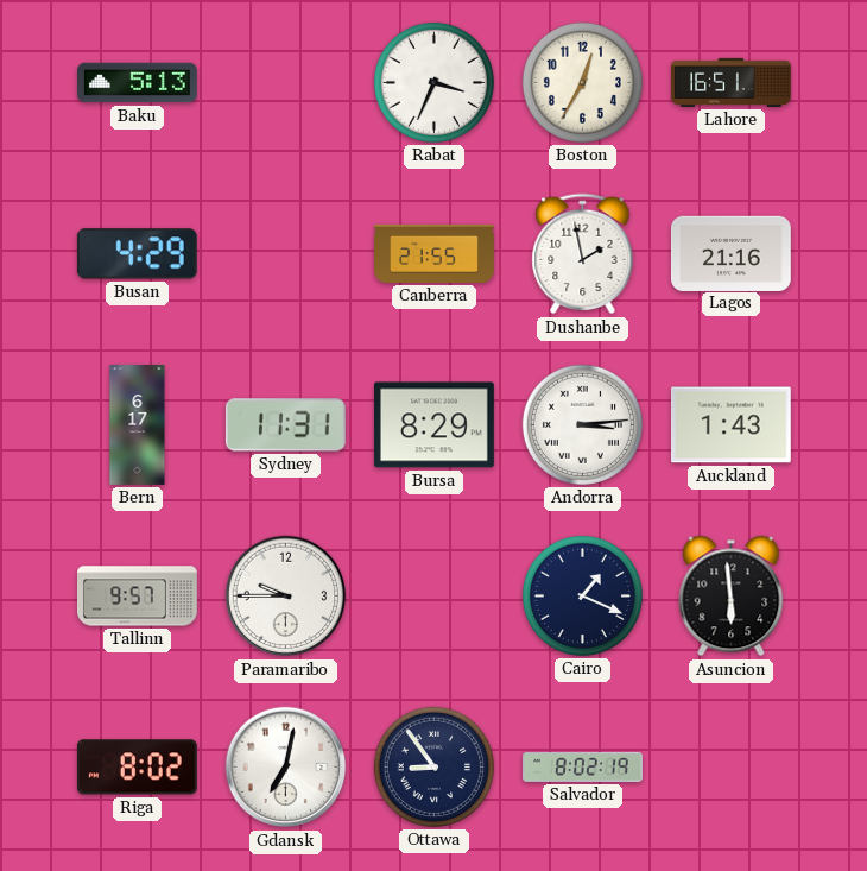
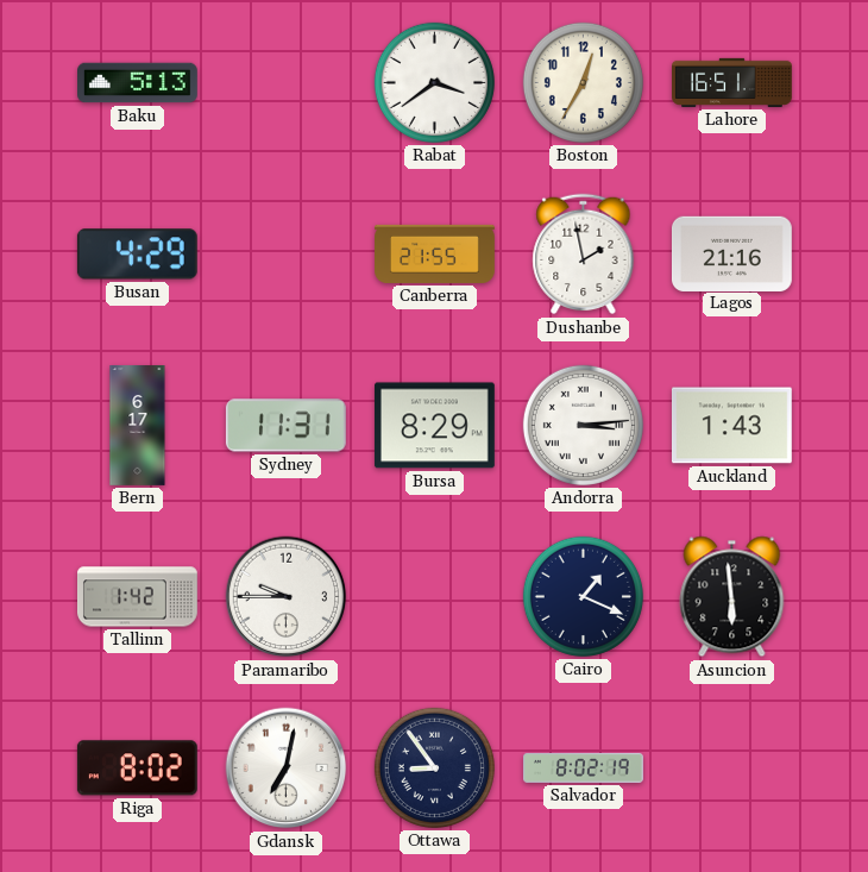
Rabat: 3:34 -> 3:39
Tallinn: 9:57 -> 1:42
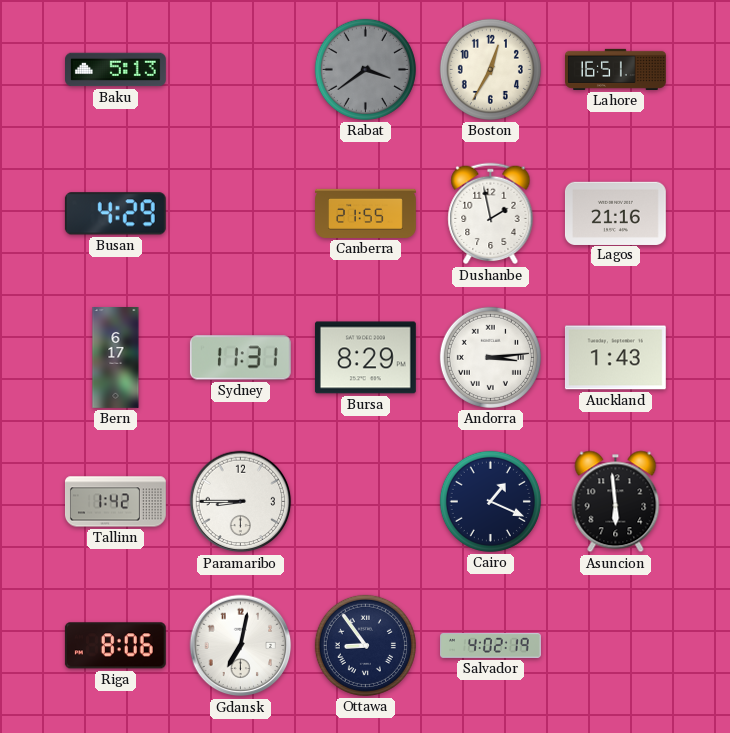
Rabat dial: white -> grey
Paramaribo: 9:45 -> 8:45
Riga: 8:02 -> 8:06
Salvador: 8:02 -> 4:02
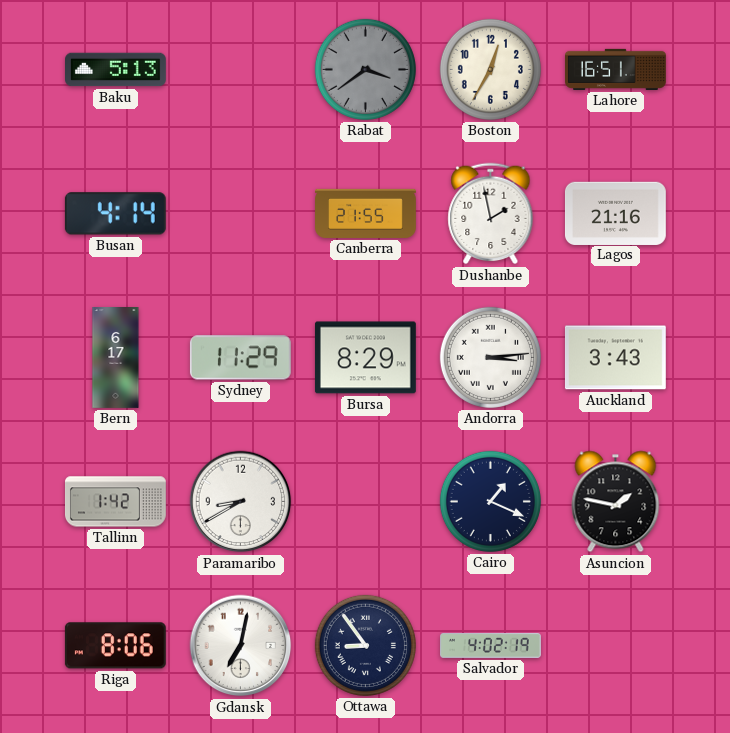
Busan: 4:29 -> 4:14
Sydney: 11:31 -> 11:29
Auckland: 1:43 -> 3:43
Paramaribo: 8:45 -> 8:40
Asuncion: 5:59 -> 1:47
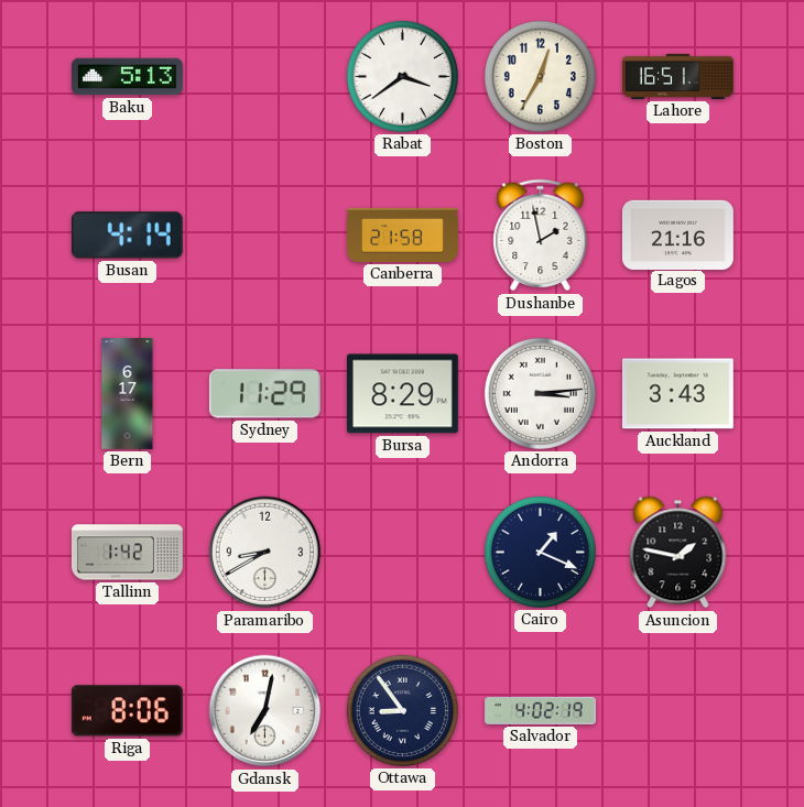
Rabat dial: grey -> white
Canberra: 21:55 -> 21:58
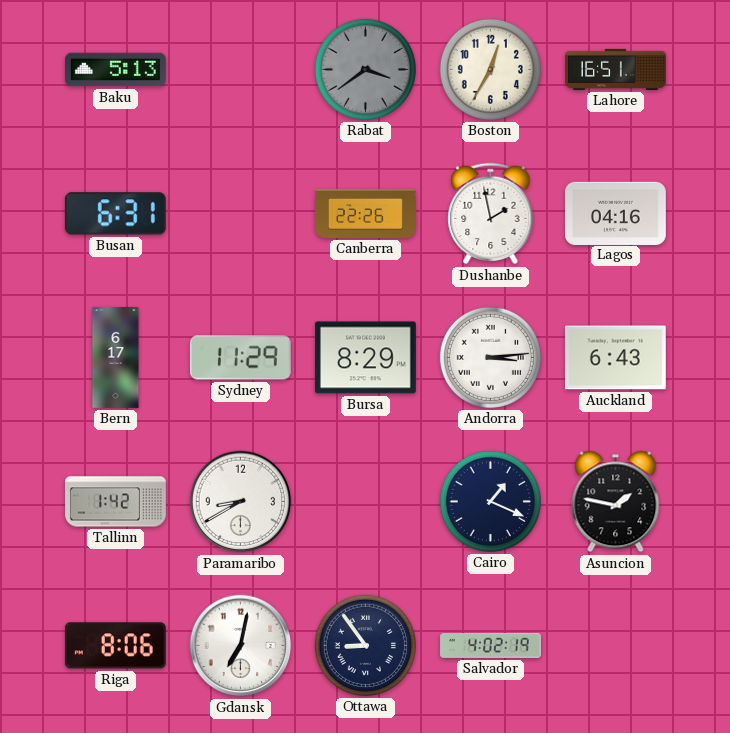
Rabat dial: white -> grey
Busan: 4:14 -> 6:31
Canberra: 21:58 -> 22:26
Lagos: 21:16 -> 04:16
Auckland: 3:43 -> 6:43
